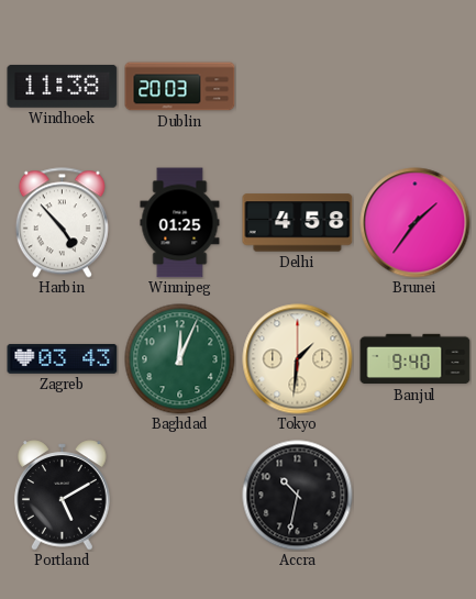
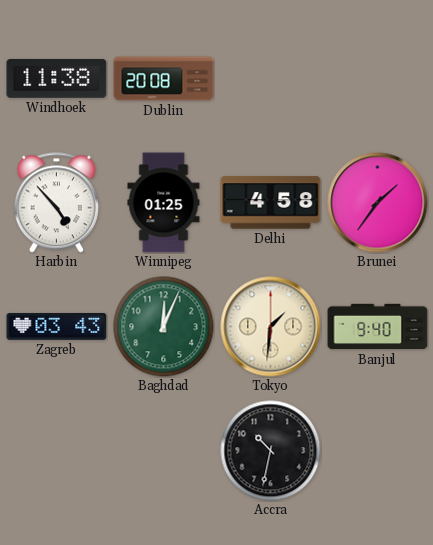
Dublin: 20:03 -> 20:08
Portland: 5:10 -> none
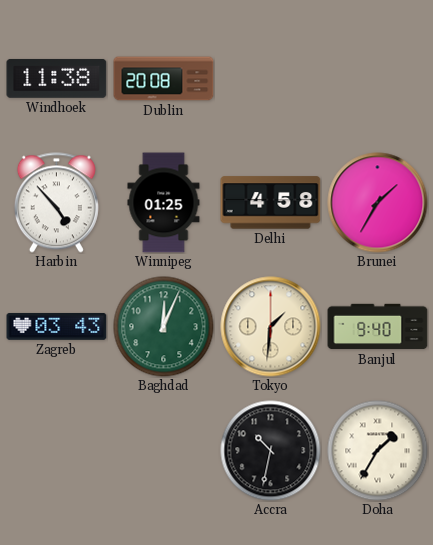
Brunei: 1:36 -> 1:35
Doha: none -> 1:35
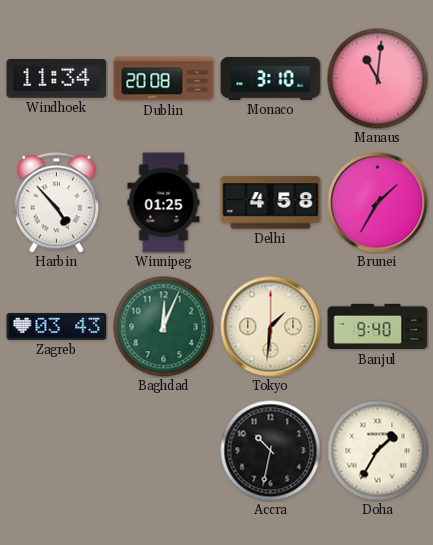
Windhoek: 11:38 -> 11:34
Monaco: none -> 3:10
Manaus: none -> 11:01
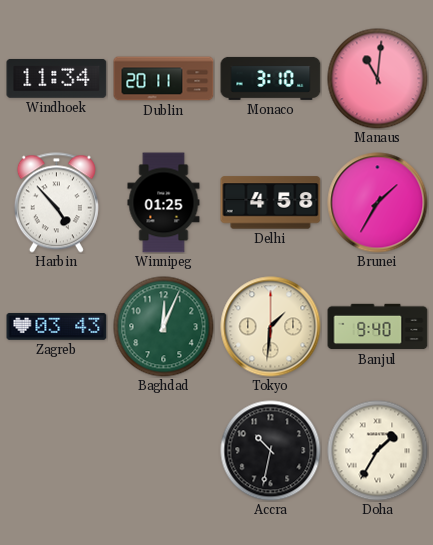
Dublin: 20:08 -> 20:11
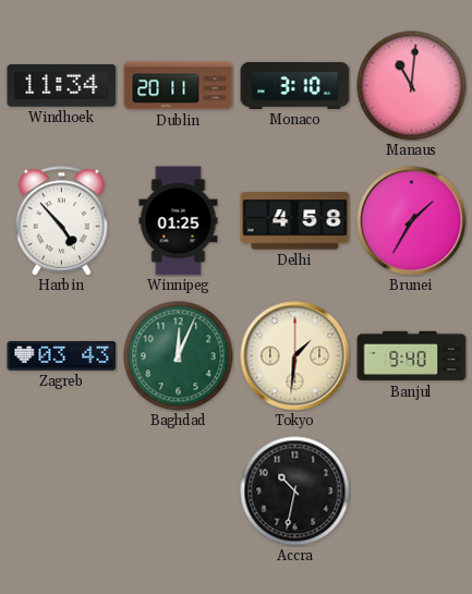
Doha: 1:35 -> none
